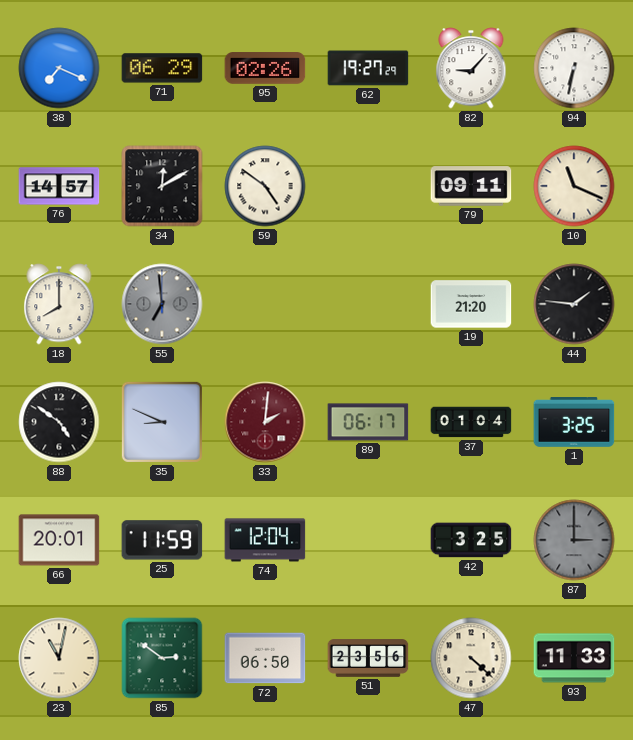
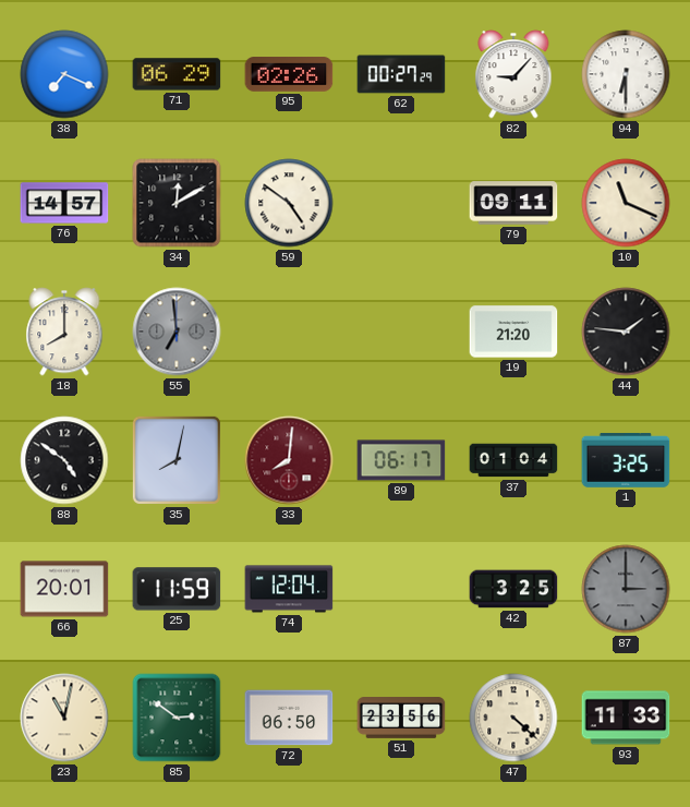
62: 19:27 -> 00:27
94: 6:32 -> 6:30
35: 8:49 -> 8:02
33: 2:01 -> 8:01
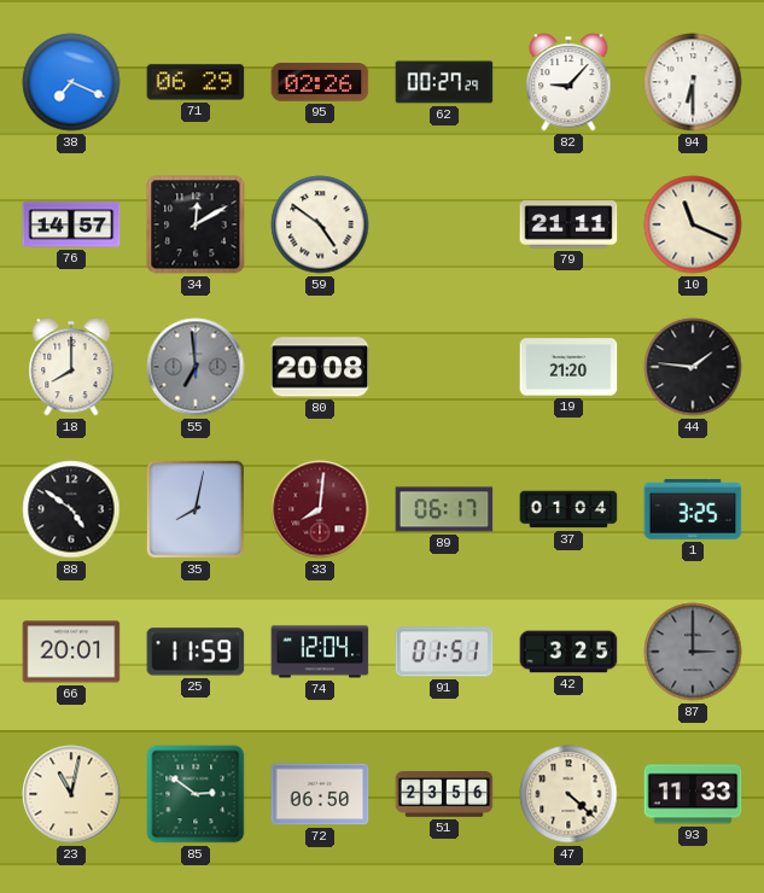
79: 09:11 -> 21:11
80: none -> 20:08
91: none -> 01:51
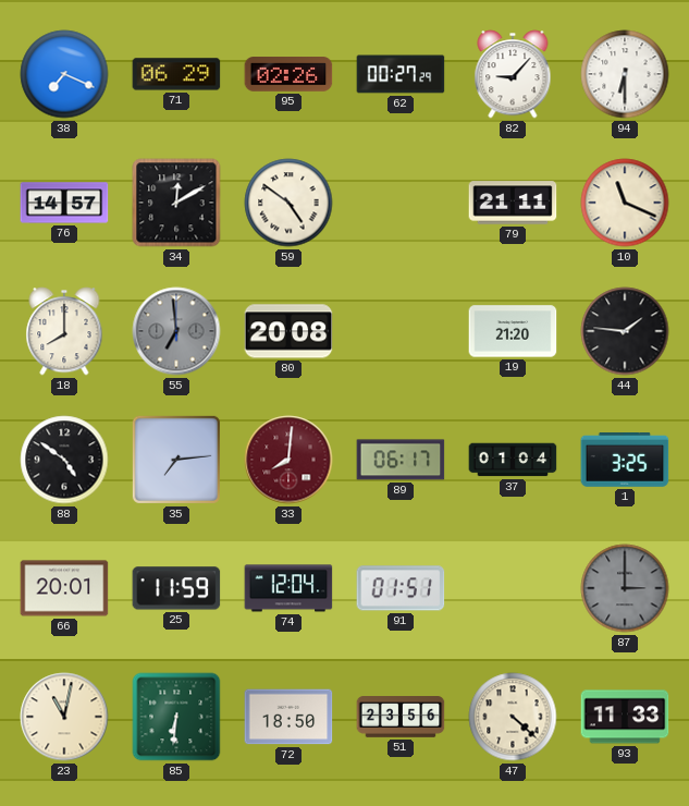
35: 8:02 -> 7:14
42: 3:25 -> none
85: 2:51 -> 6:31
72: 06:50 -> 18:50
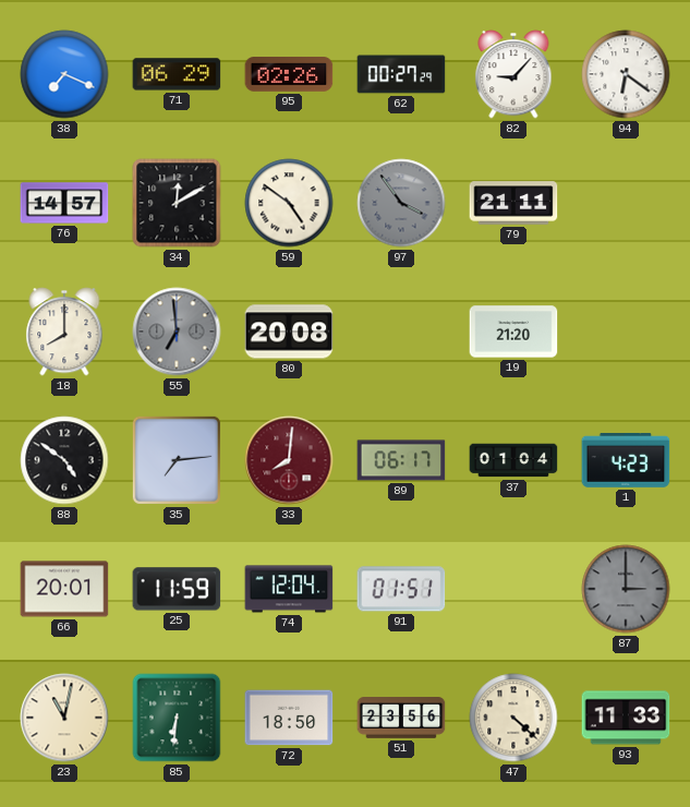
94: 6:30 -> 6:21
97: none -> 3:54
10: 11:19 -> none
44: 1:46 -> none
1: 3:25 -> 4:23
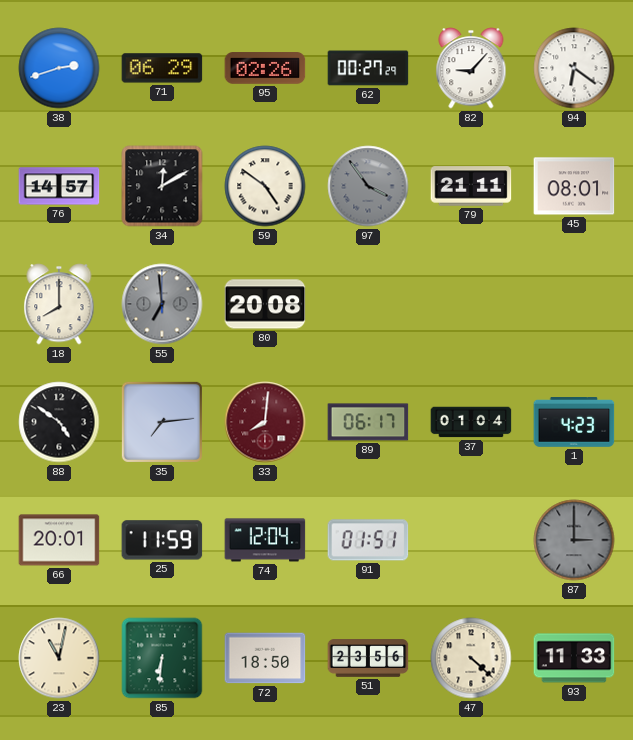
38: 7:19 -> 2:42
45: none -> 08:01
19: 21:20 -> none
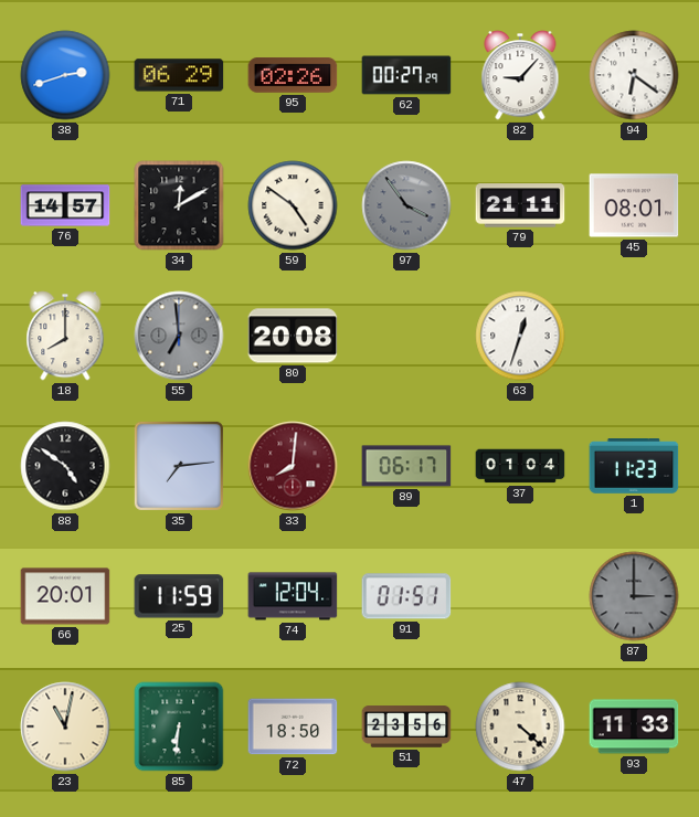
63: none -> 12:33
1: 4:23 -> 11:23
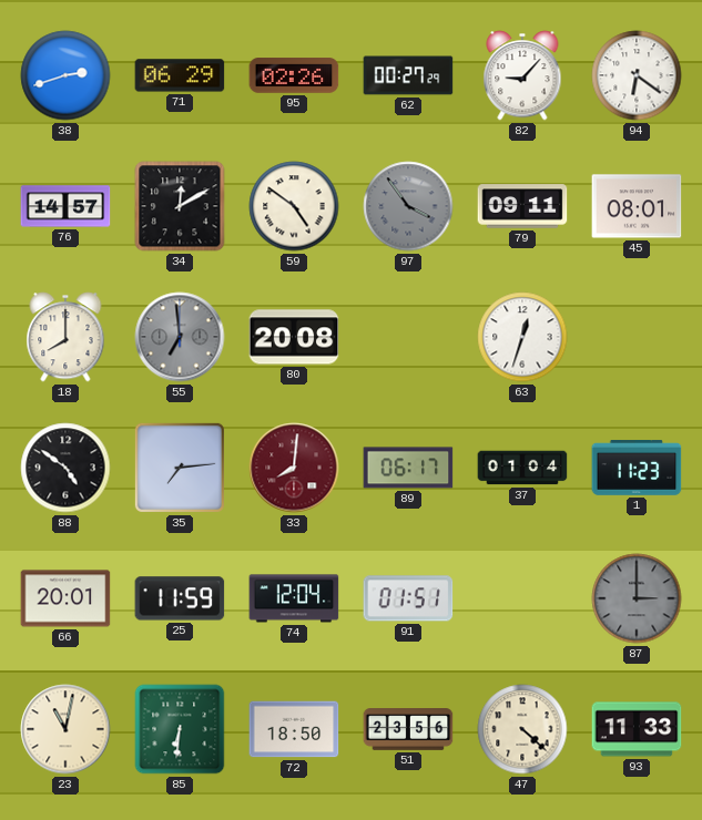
79: 21:11 -> 09:11
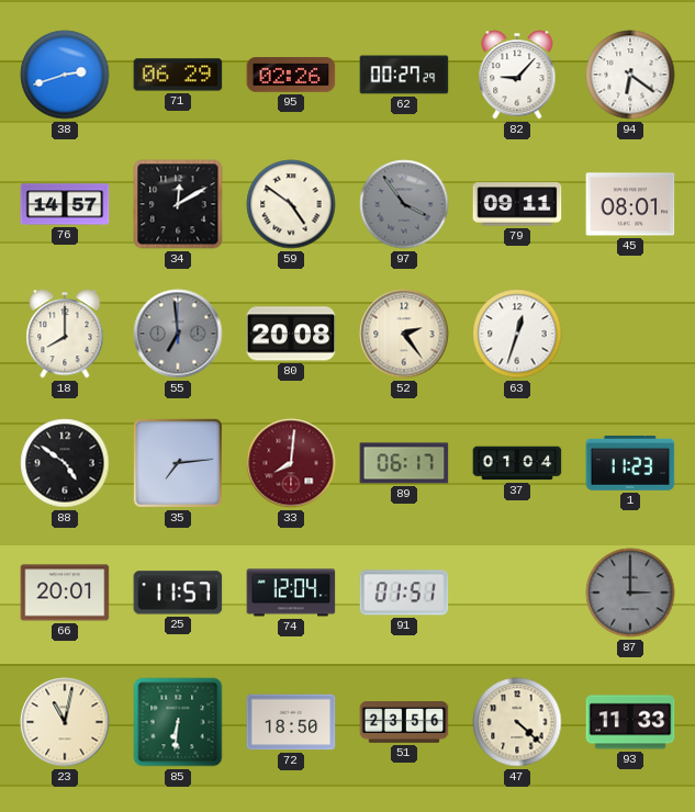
52: none -> 2:24
25: 11:59 -> 11:57
